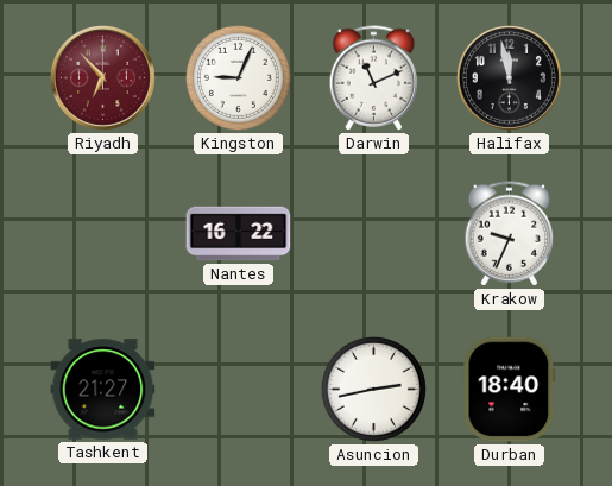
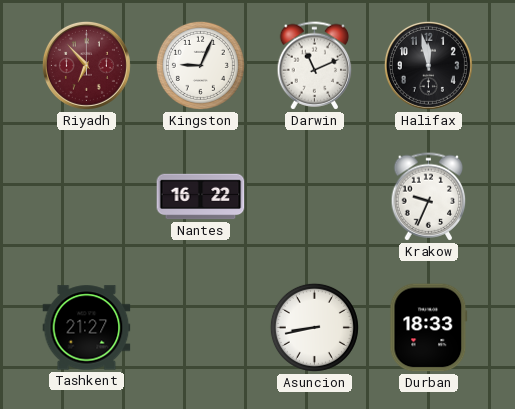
Asuncion: 2:43 -> 8:43
Durban: 18:40 -> 18:33
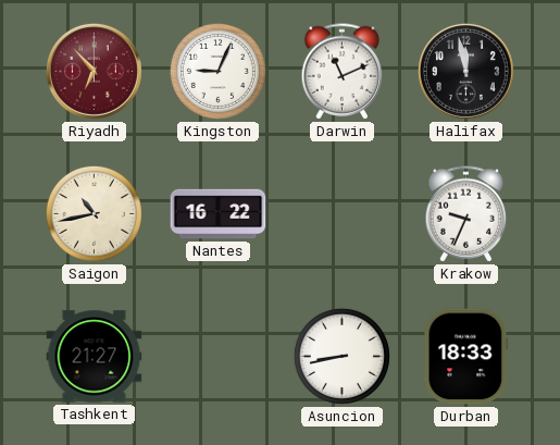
Saigon: none -> 10:43
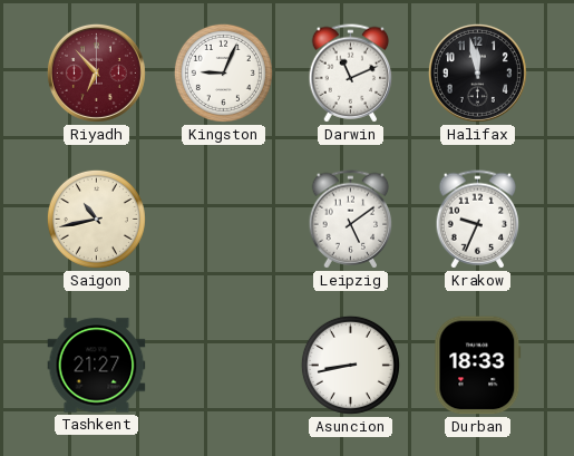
Nantes: 16:22 -> none
Leipzig: none -> 5:09
